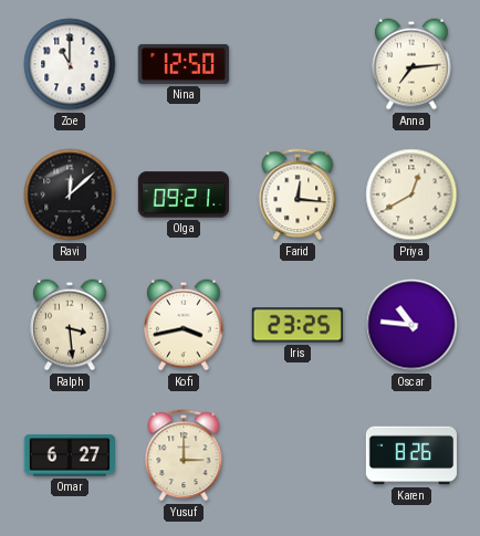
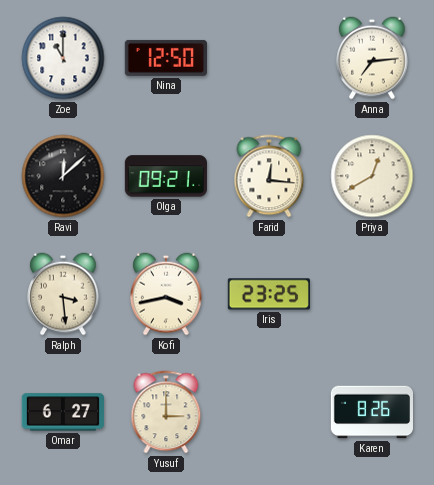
Oscar: 10:46 -> none
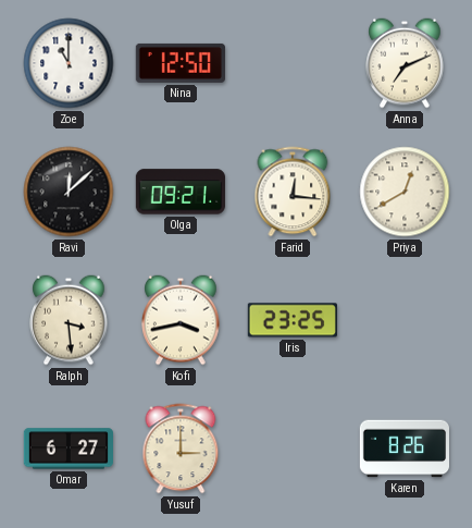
Anna: 7:14 -> 7:11
